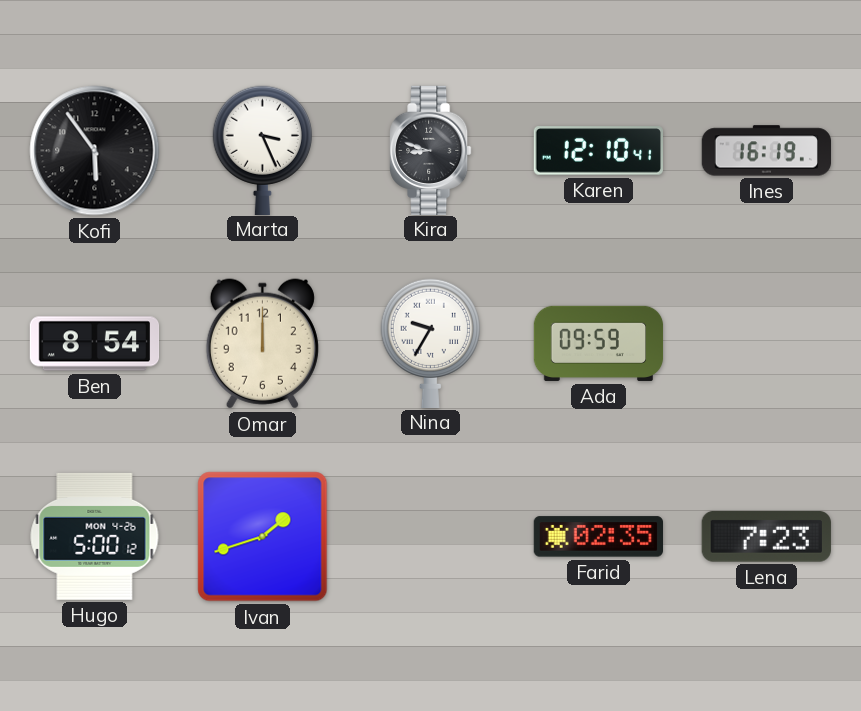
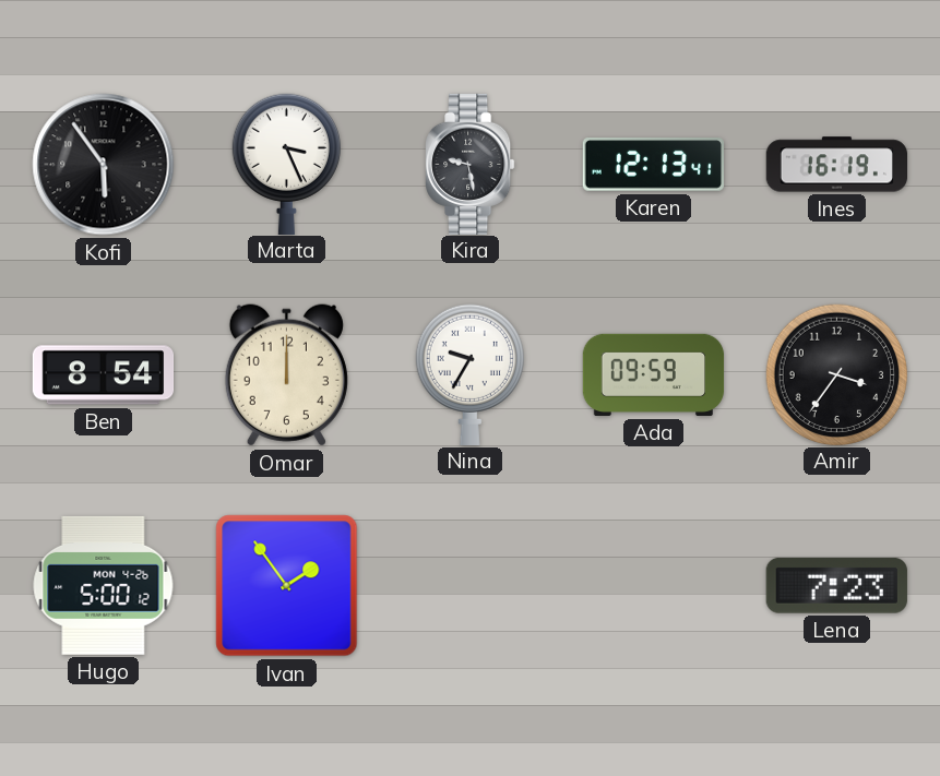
Kira: 8:48 -> 9:28
Karen: 12:10 -> 12:13
Amir: none -> 3:36
Ivan: 1:42 -> 1:54
Farid: 02:35 -> none
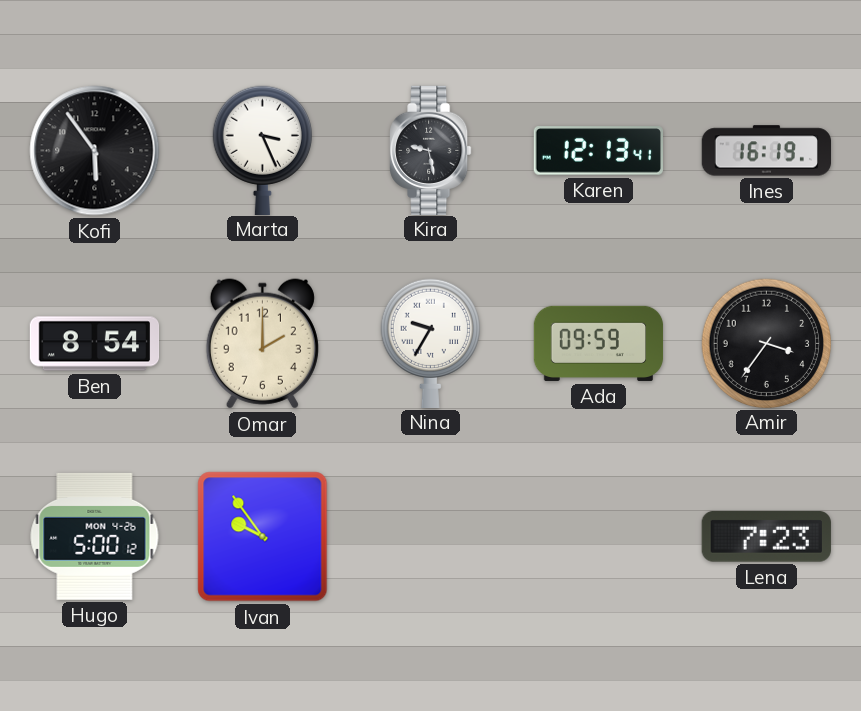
Omar: 12:00 -> 2:00
Ivan: 1:54 -> 9:54
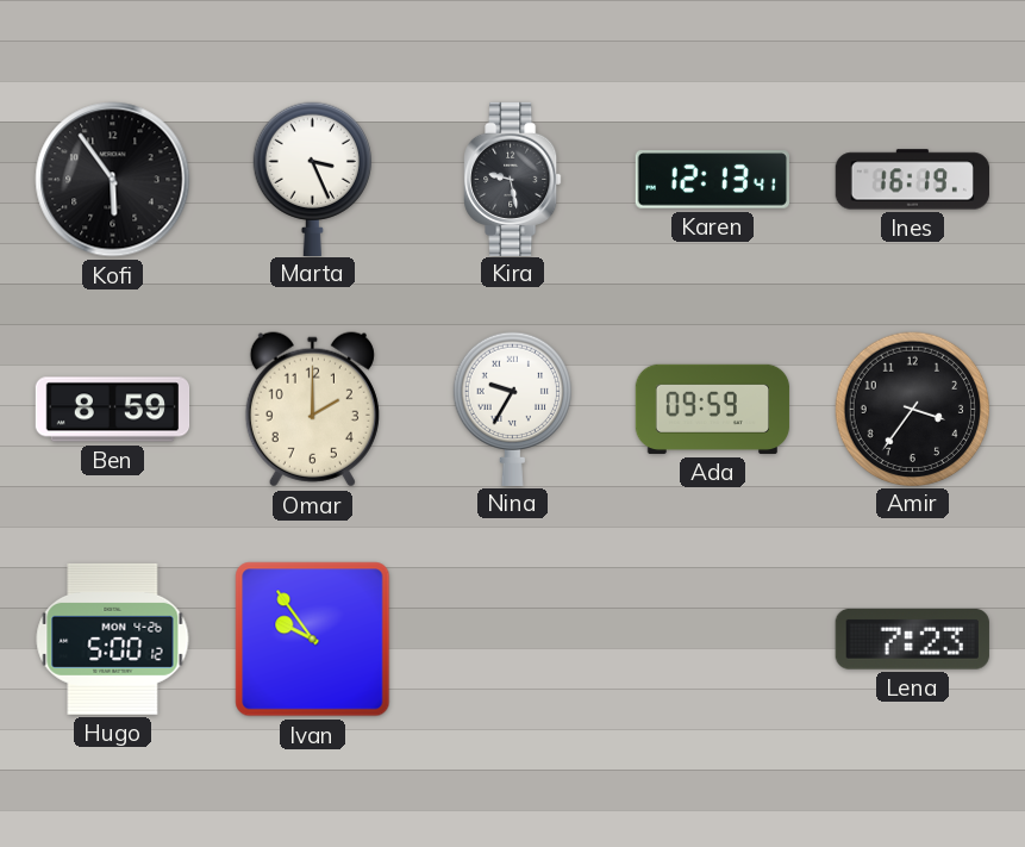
Ben: 8:54 -> 8:59
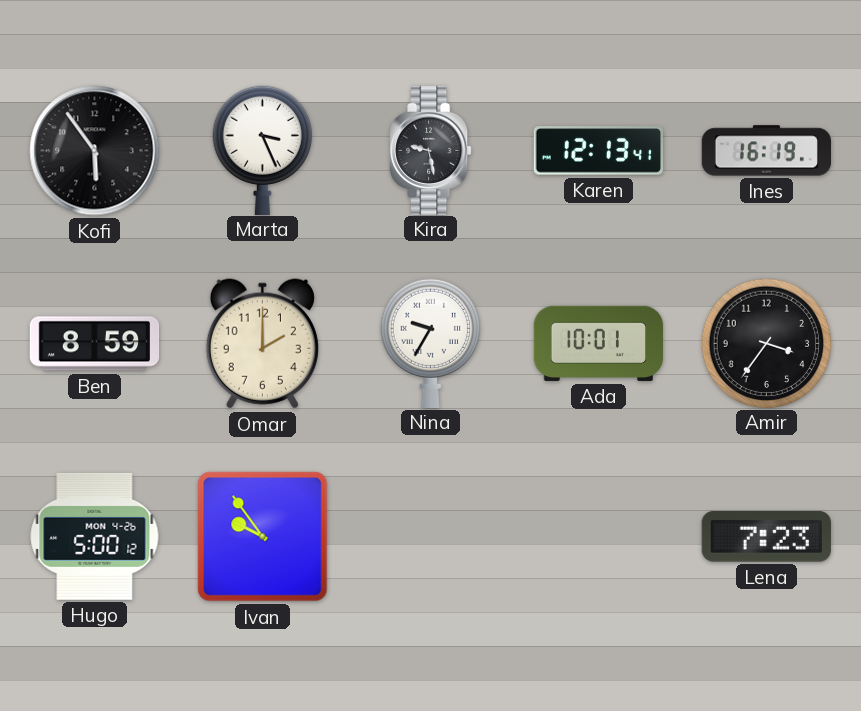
Ada: 09:59 -> 10:01
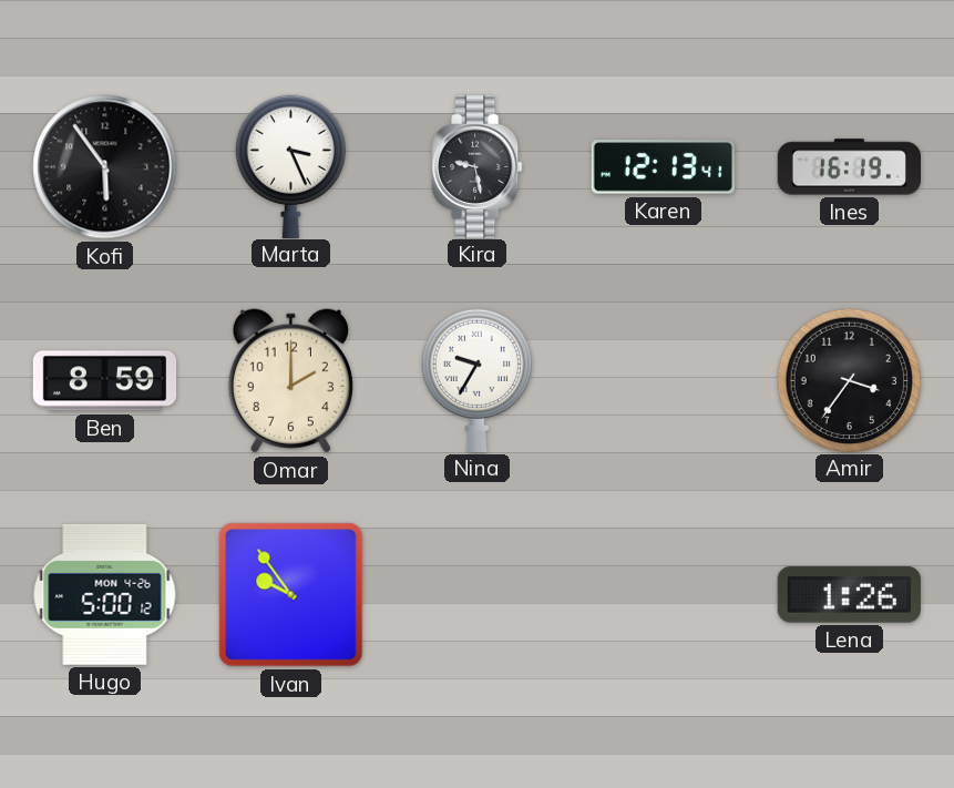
Ada: 10:01 -> none
Lena: 7:23 -> 1:26
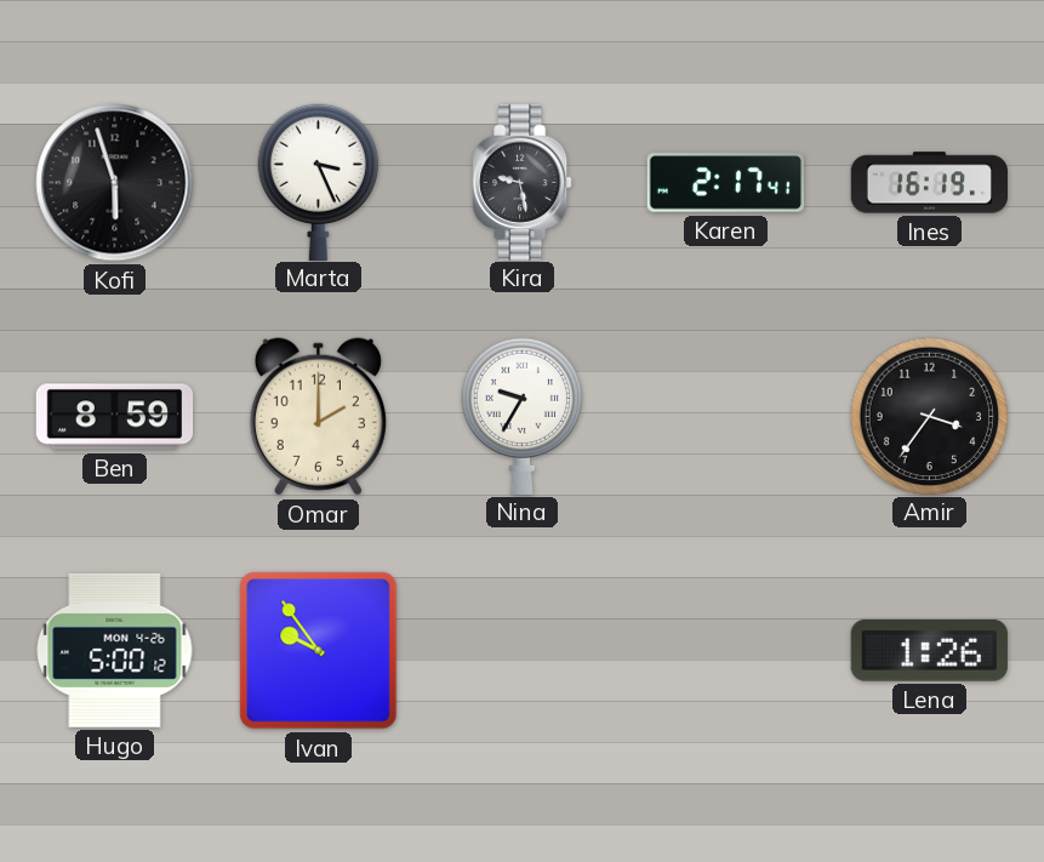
Kofi: 5:54 -> 5:57
Karen: 12:13 -> 2:17
